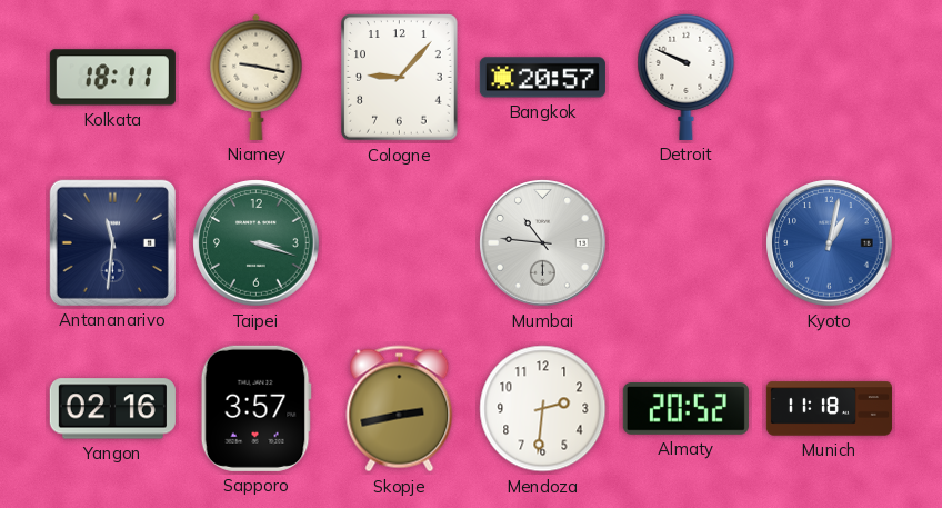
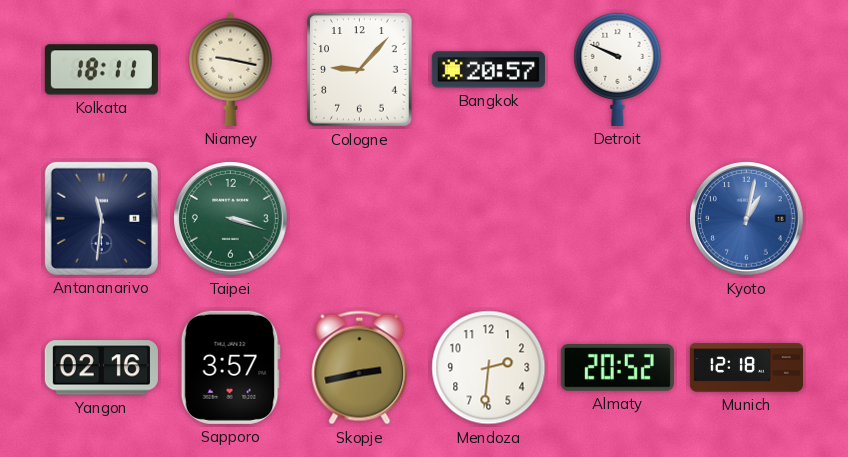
Mumbai: 10:46 -> none
Munich: 11:18 -> 12:18
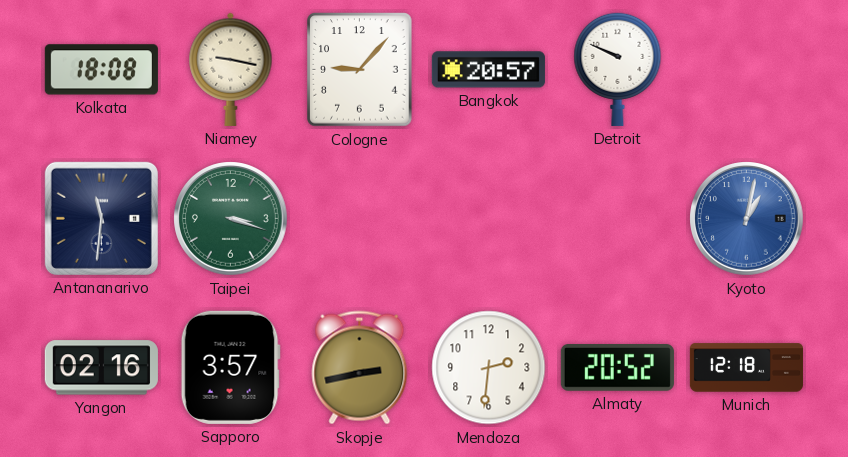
Kolkata: 18:11 -> 18:08
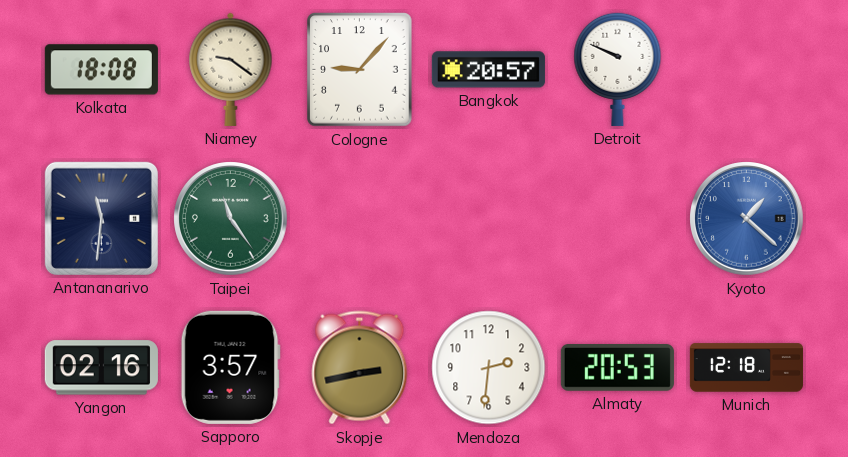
Niamey: 9:17 -> 9:21
Taipei: 3:18 -> 11:24
Kyoto: 1:02 -> 1:22
Almaty: 20:52 -> 20:53
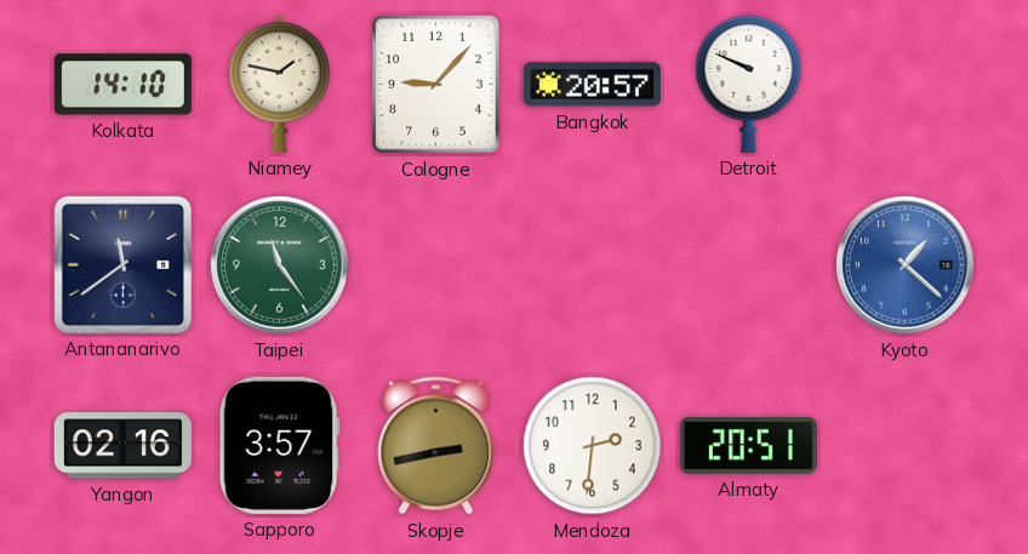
Kolkata: 18:08 -> 14:10
Niamey: 9:21 -> 1:47
Antananarivo: 11:31 -> 11:39
Almaty: 20:53 -> 20:51
Munich: 12:18 -> none
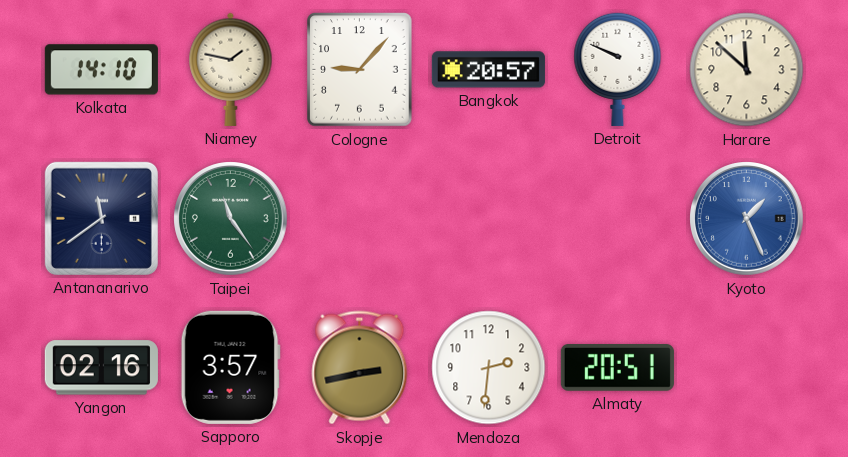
Harare: none -> 11:52
Kyoto: 1:22 -> 1:26
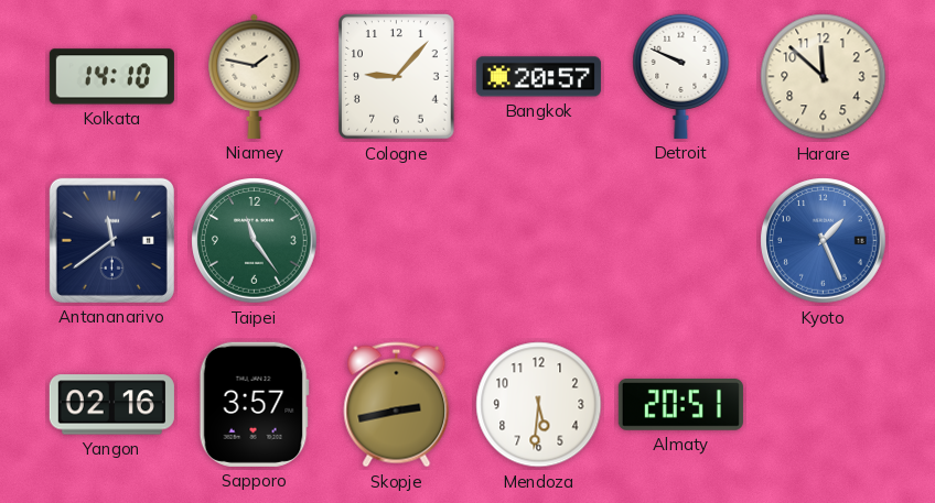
Mendoza: 2:31 -> 5:31
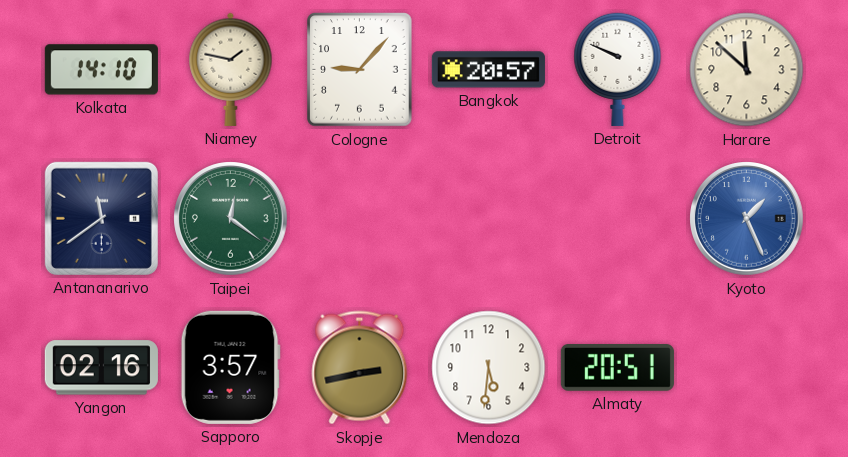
Taipei: 11:24 -> 12:21
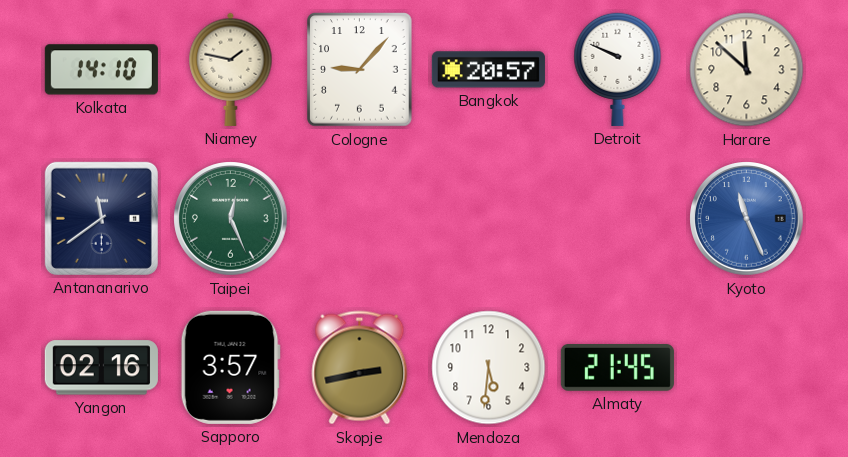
Taipei: 12:21 -> 12:26
Kyoto: 1:26 -> 11:26
Almaty: 20:51 -> 21:45
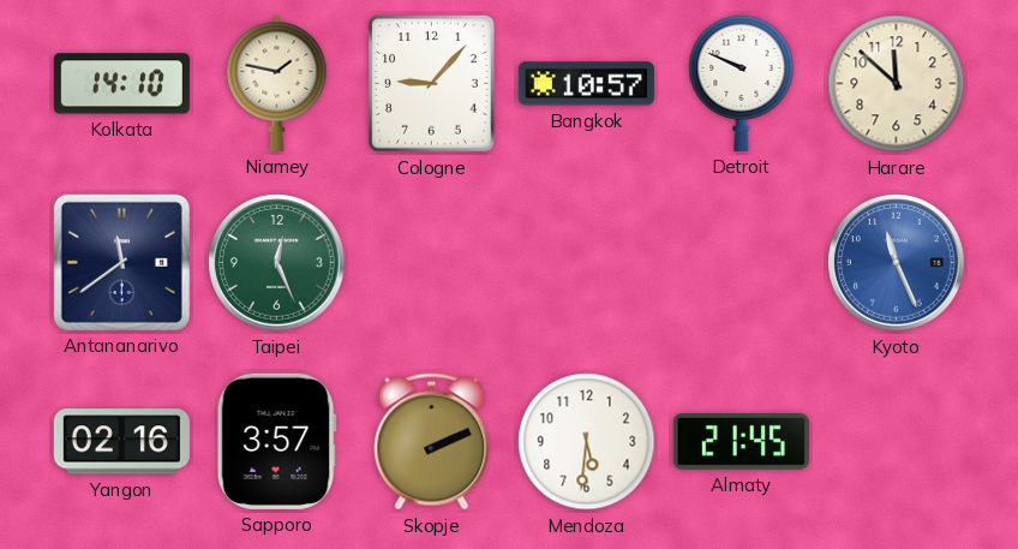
Bangkok: 20:57 -> 10:57
Skopje: 2:43 -> 2:11
